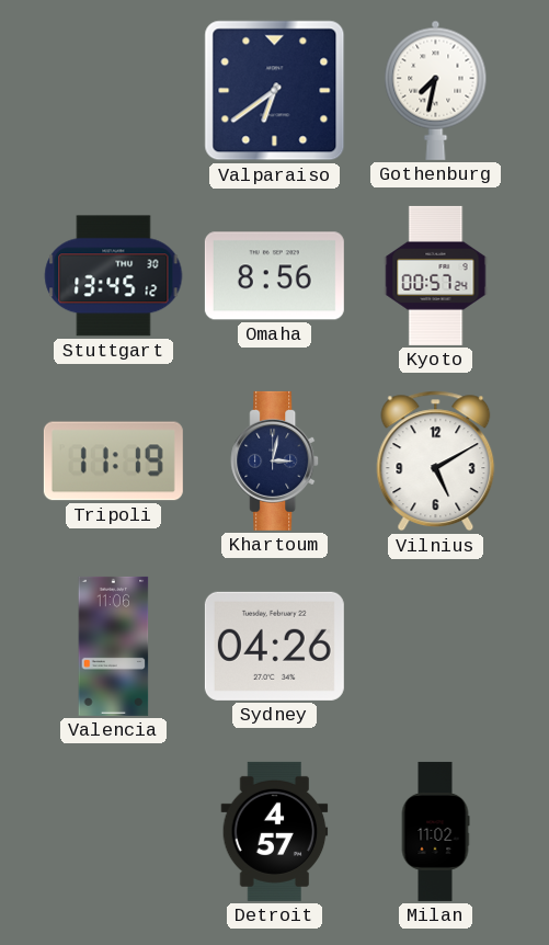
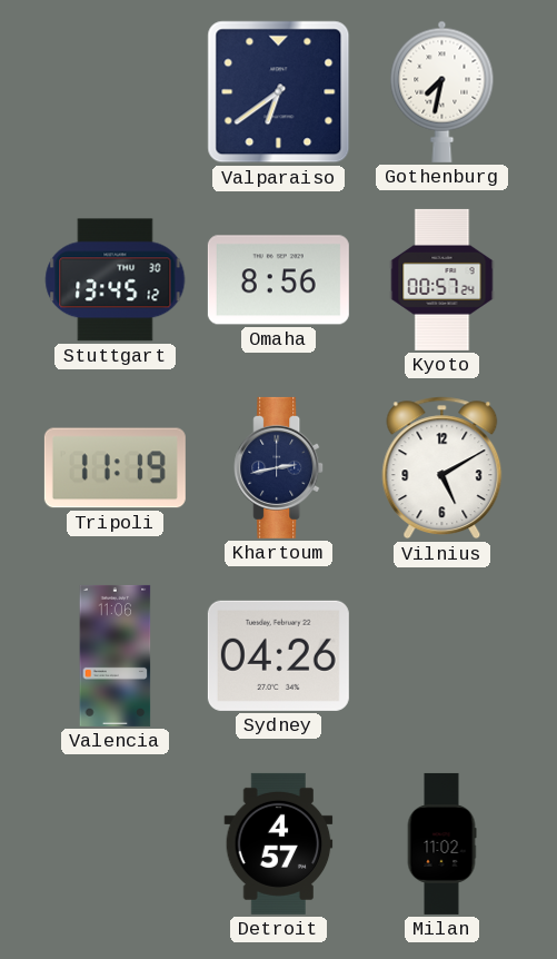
Khartoum: 3:02 -> 2:43
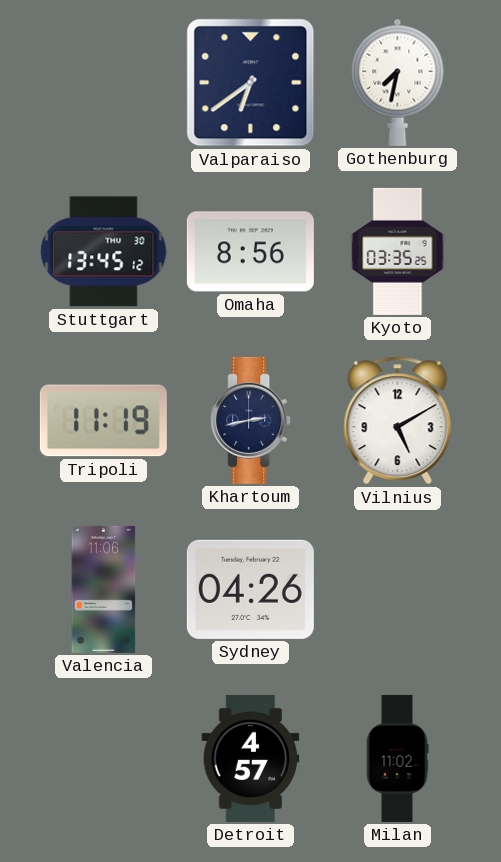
Kyoto: 00:57 -> 03:35
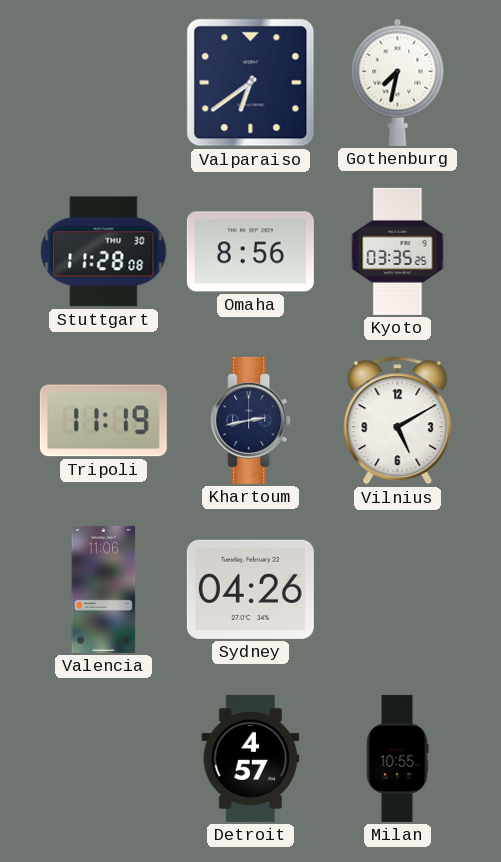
Stuttgart: 13:45 -> 11:28
Milan: 11:02 -> 10:55
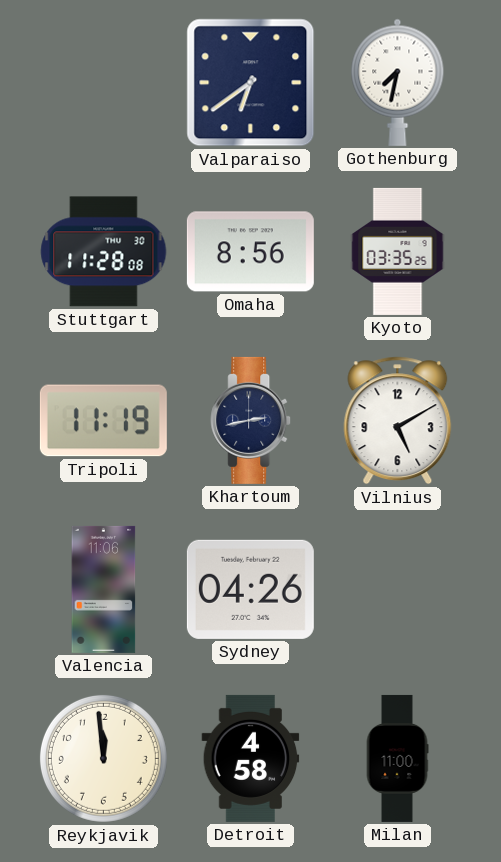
Reykjavik: none -> 11:59
Detroit: 4:57 -> 4:58
Milan: 10:55 -> 11:00
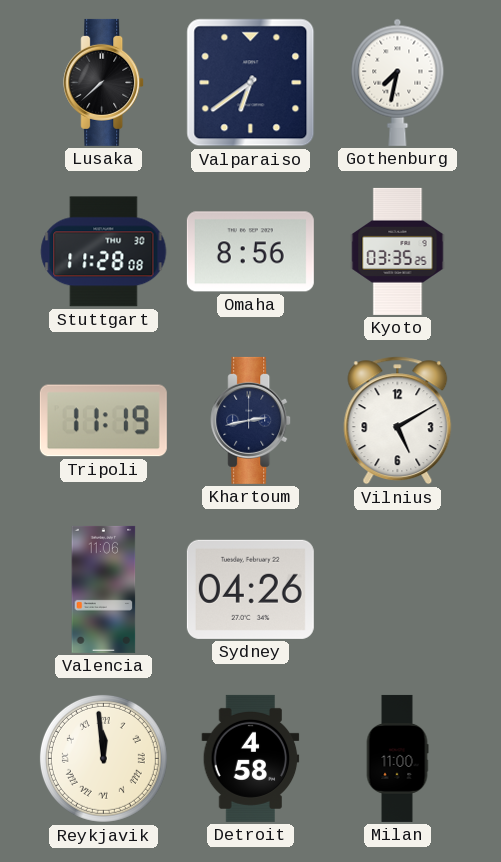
Lusaka: none -> 7:38
Reykjavik numerals: Arabic -> Roman
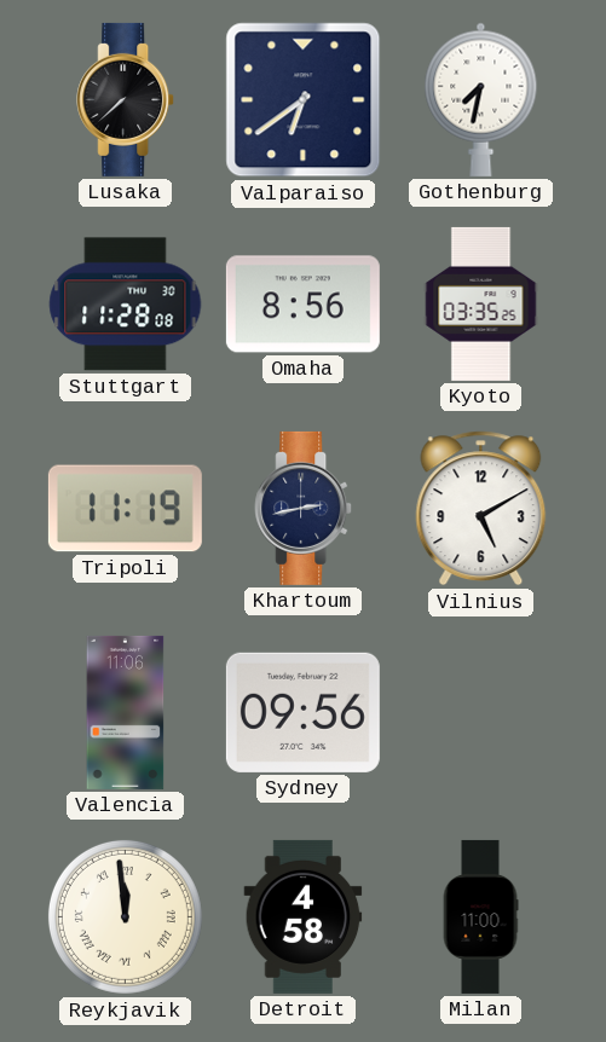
Sydney: 04:26 -> 09:56
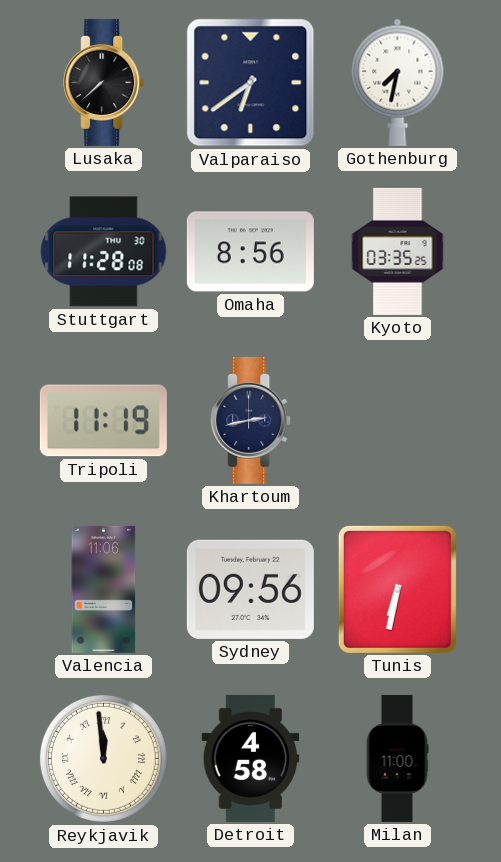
Vilnius: 5:10 -> none
Tunis: none -> 6:32
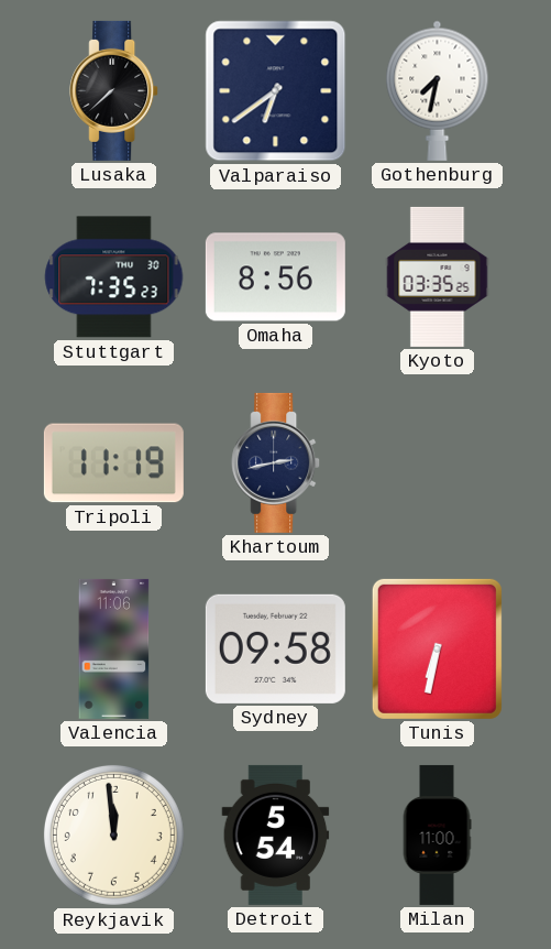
Stuttgart: 11:28 -> 7:35
Sydney: 09:56 -> 09:58
Reykjavik numerals: Roman -> Arabic
Detroit: 4:58 -> 5:54
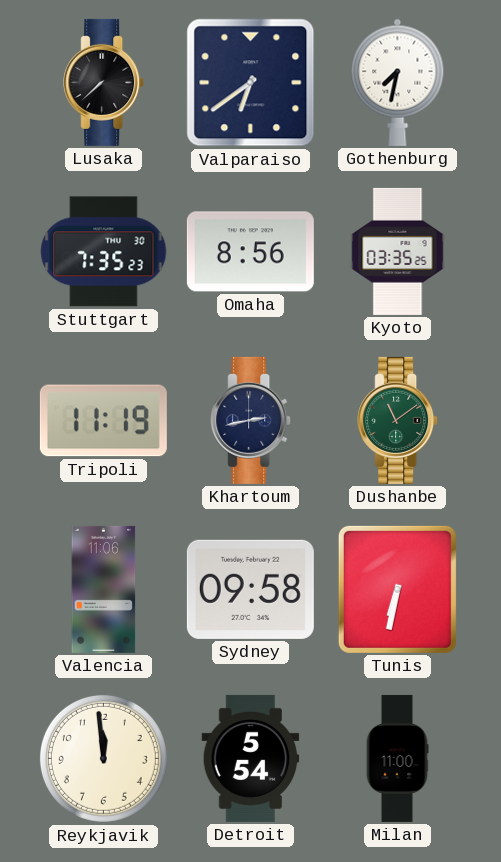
Dushanbe: none -> 11:09
